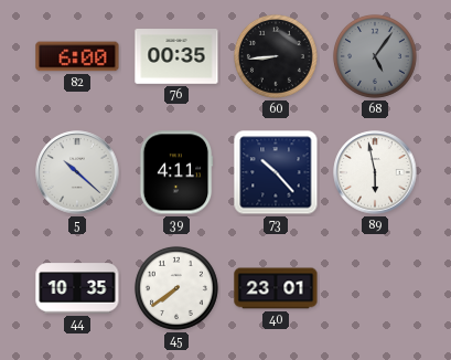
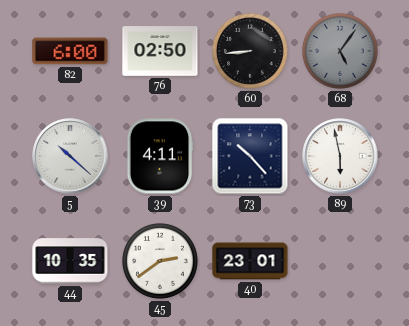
76: 00:35 -> 02:50
45: 7:39 -> 2:39
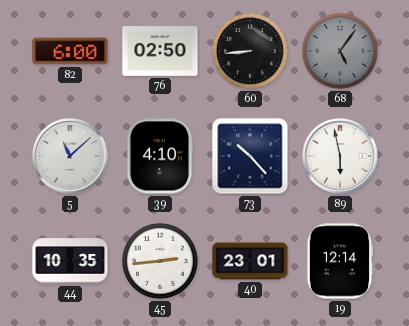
5: 10:22 -> 11:08
39: 4:11 -> 4:10
45: 2:39 -> 2:44
19: none -> 12:14
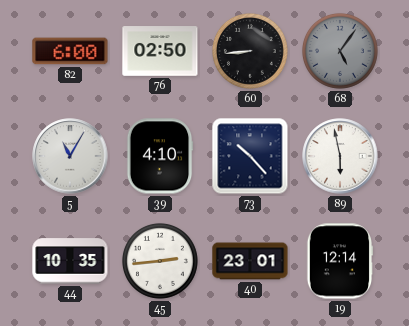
5: 11:08 -> 11:05
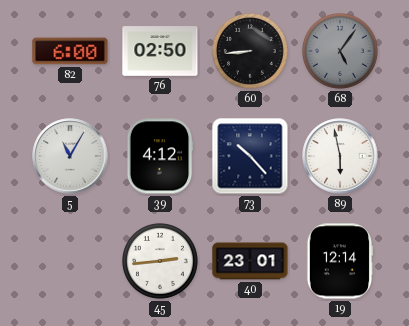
39: 4:10 -> 4:12
44: 10:35 -> none
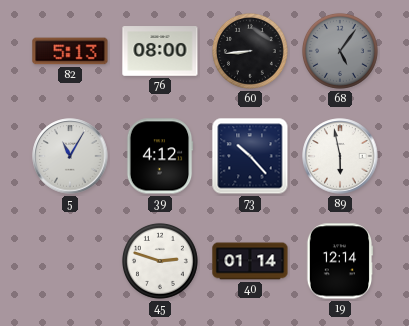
82: 6:00 -> 5:13
76: 02:50 -> 08:00
45: 2:44 -> 2:48
40: 23:01 -> 01:14
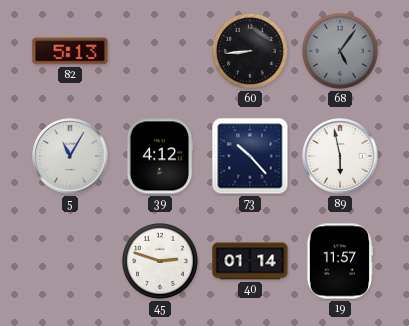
76: 08:00 -> none
19: 12:14 -> 11:57
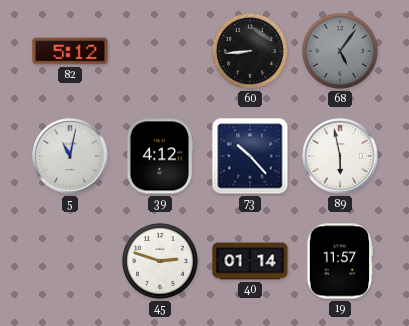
82: 5:13 -> 5:12
5: 11:05 -> 11:02
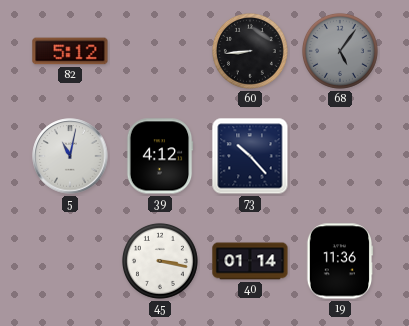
89: 5:58 -> none
45: 2:48 -> 3:17
19: 11:57 -> 11:36
